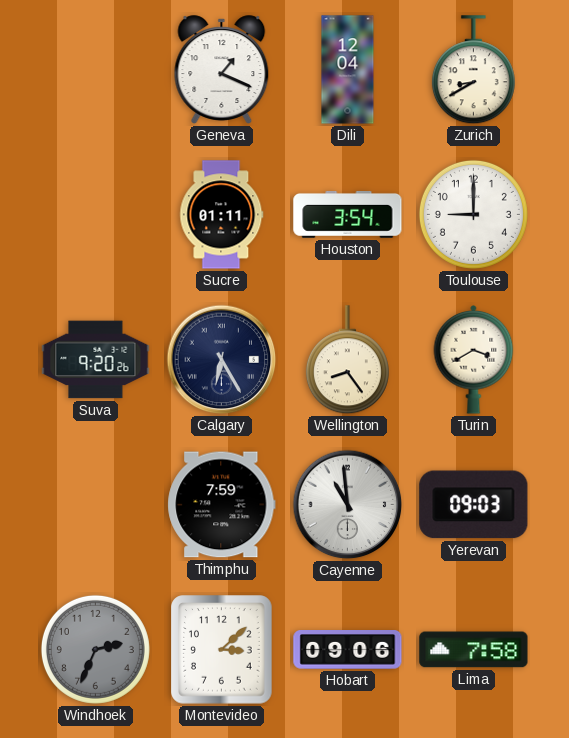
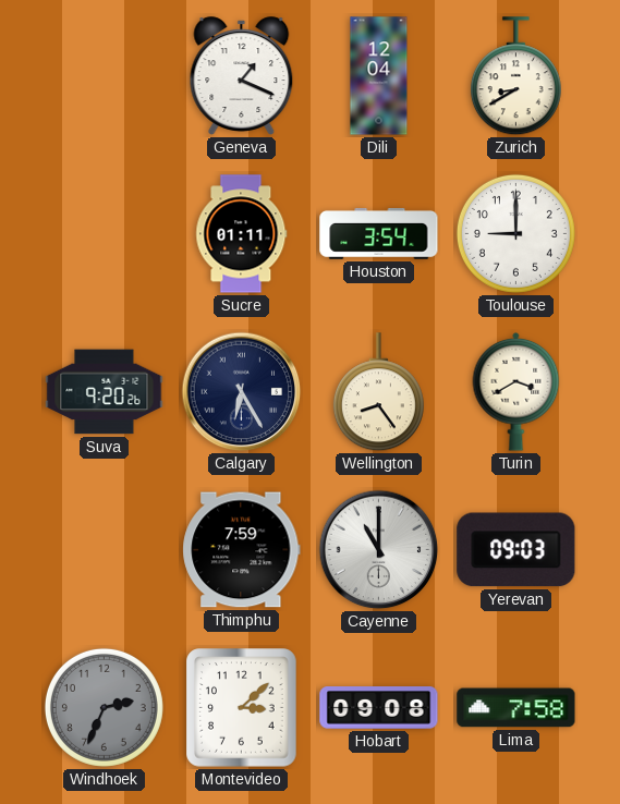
Cayenne: 10:59 -> 11:00
Hobart: 09:06 -> 09:08
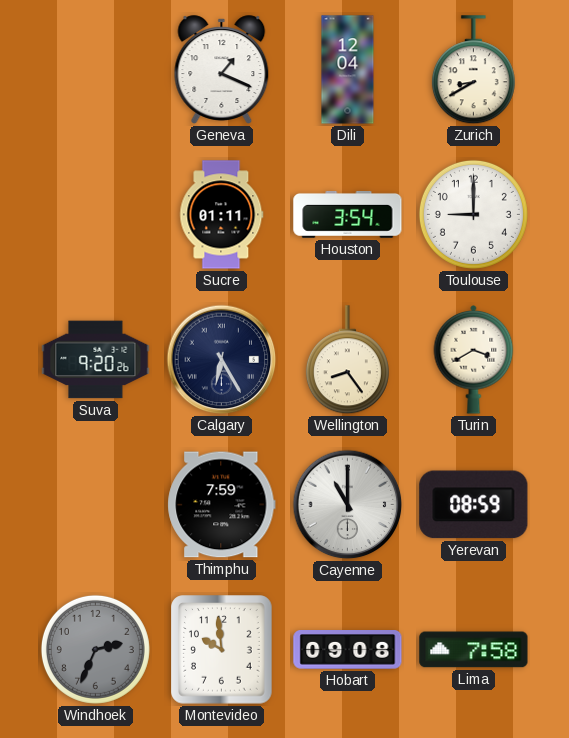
Yerevan: 09:03 -> 08:59
Montevideo: 3:08 -> 9:59
